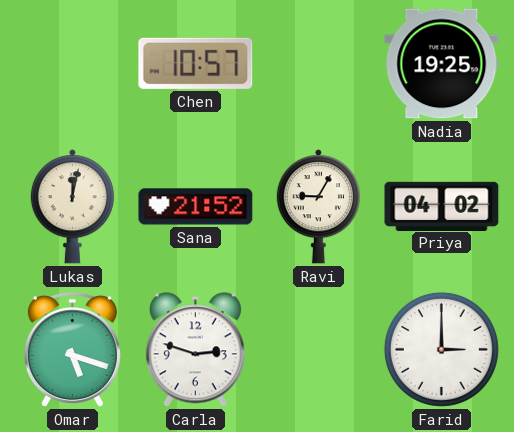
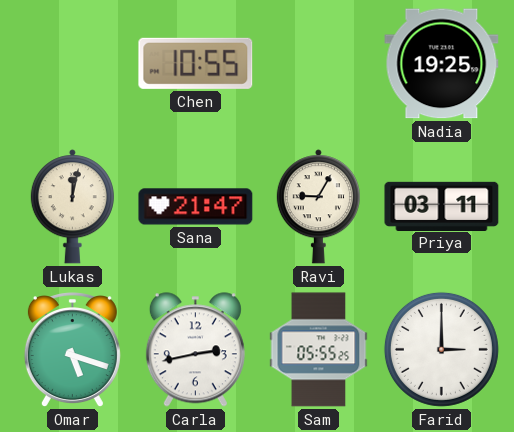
Chen: 10:57 -> 10:55
Sana: 21:52 -> 21:47
Priya: 04:02 -> 03:11
Carla: 2:48 -> 2:43
Sam: none -> 05:55
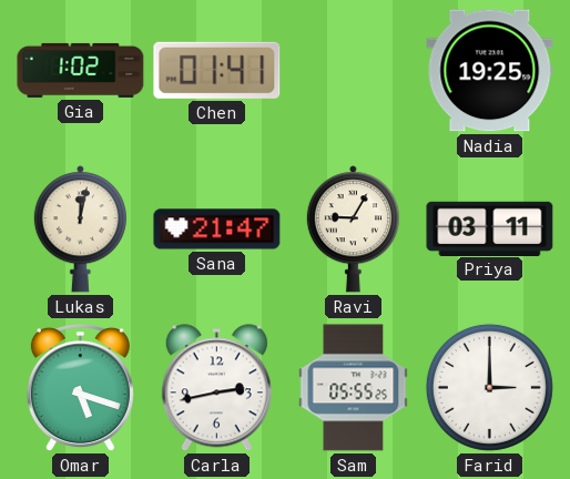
Gia: none -> 1:02
Chen: 10:55 -> 01:41
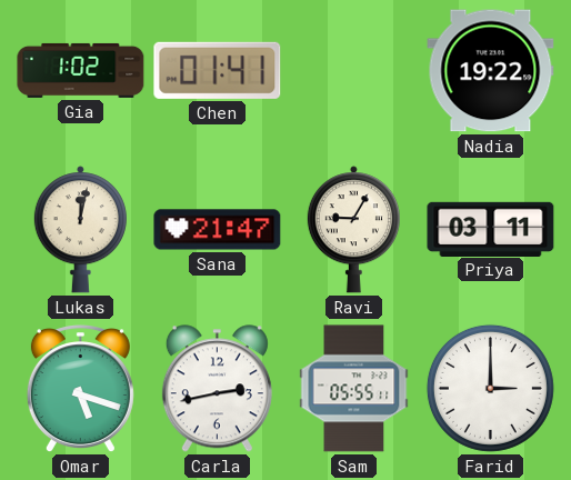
Nadia: 19:25 -> 19:22
Sam: 05:55:25 -> 05:55:11
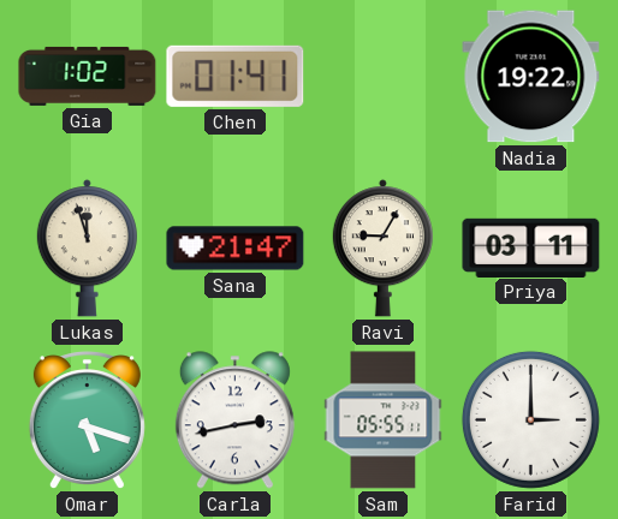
Lukas: 12:02 -> 11:57
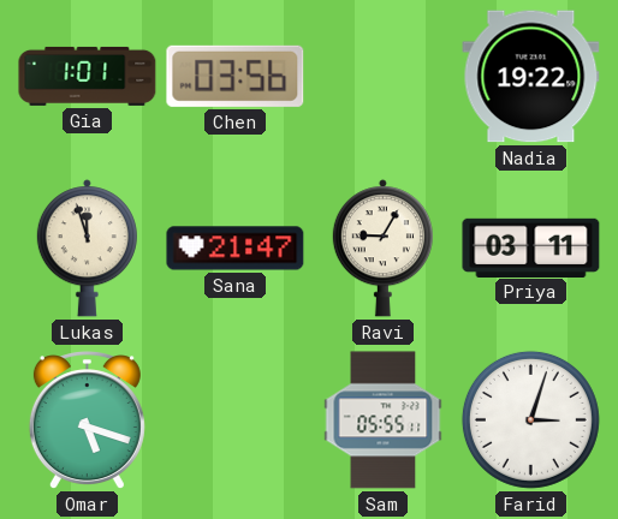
Gia: 1:02 -> 1:01
Chen: 01:41 -> 03:56
Carla: 2:43 -> none
Farid: 3:00 -> 3:03
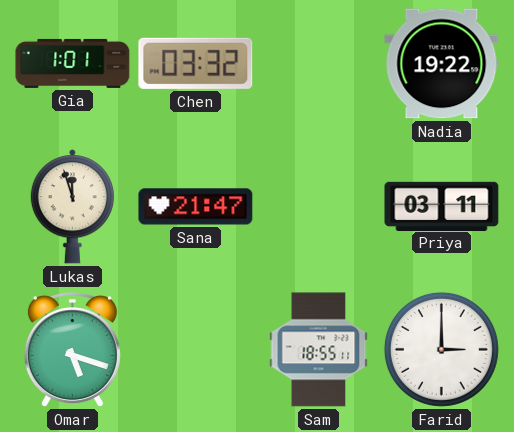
Chen: 03:56 -> 03:32
Ravi: 9:05 -> none
Sam: 05:55 -> 18:55
Farid: 3:03 -> 3:00
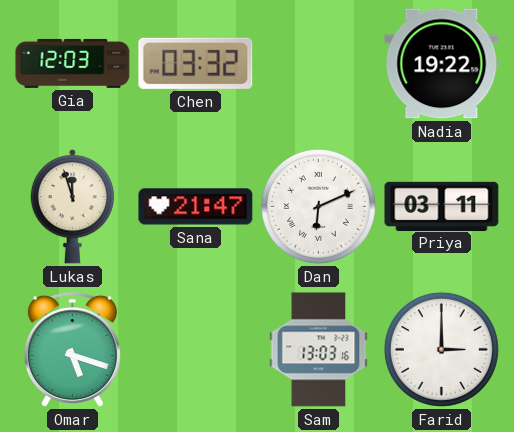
Gia: 1:01 -> 12:03
Dan: none -> 6:11
Sam: 18:55 -> 13:03
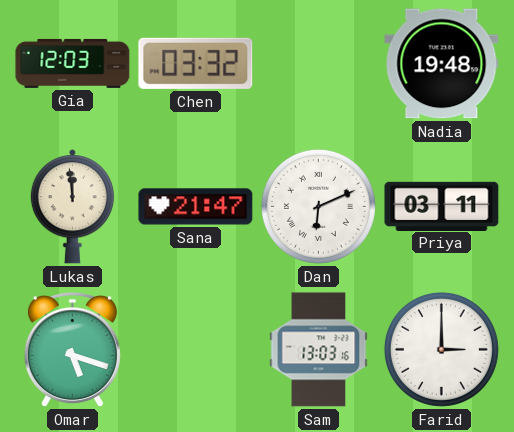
Nadia: 19:22 -> 19:48
Lukas: 11:57 -> 11:59
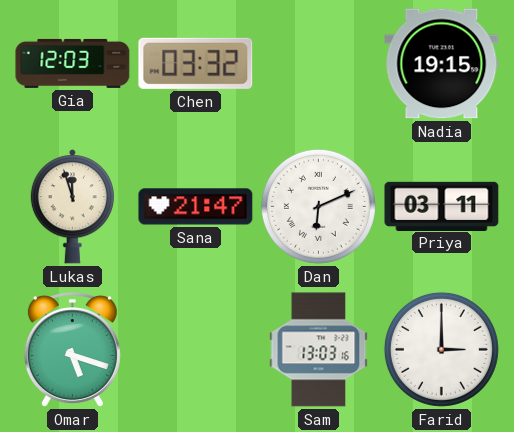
Nadia: 19:48 -> 19:15
Lukas: 11:59 -> 11:57
